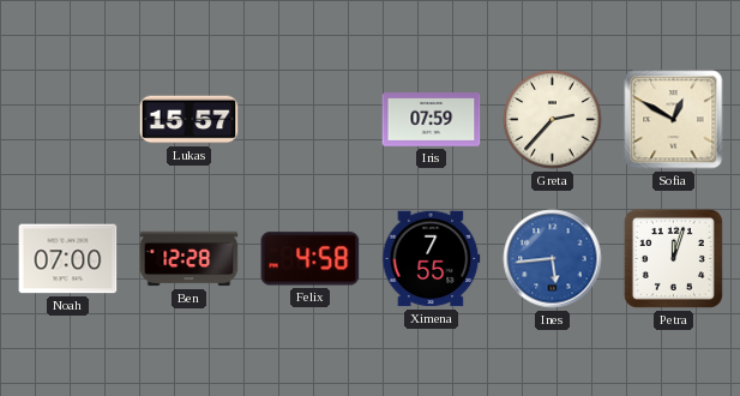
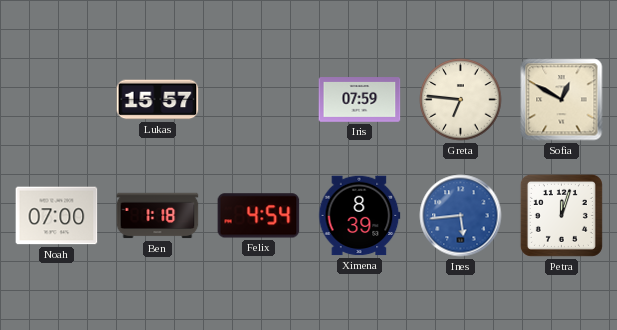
Greta: 2:37 -> 6:46
Ben: 12:28 -> 1:18
Felix: 4:58 -> 4:54
Ximena: 7:55 -> 8:39
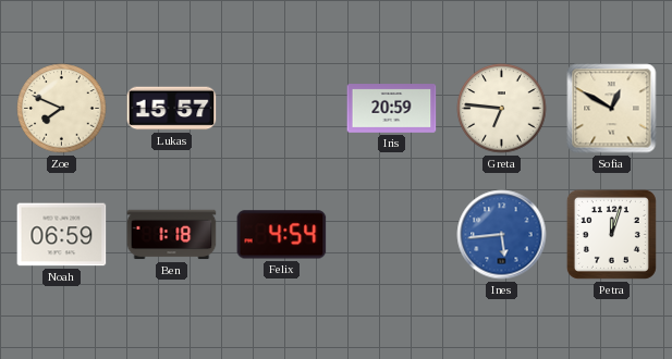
Zoe: none -> 7:49
Iris: 07:59 -> 20:59
Noah: 07:00 -> 06:59
Ximena: 8:39 -> none
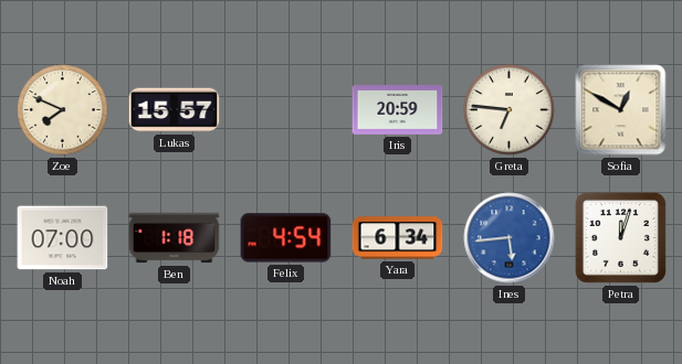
Noah: 06:59 -> 07:00
Yara: none -> 6:34
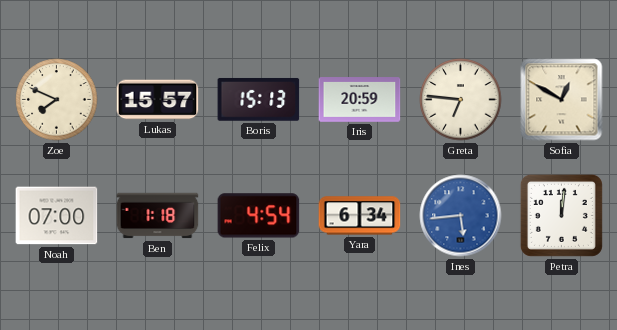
Boris: none -> 15:13
Petra: 12:03 -> 12:01
